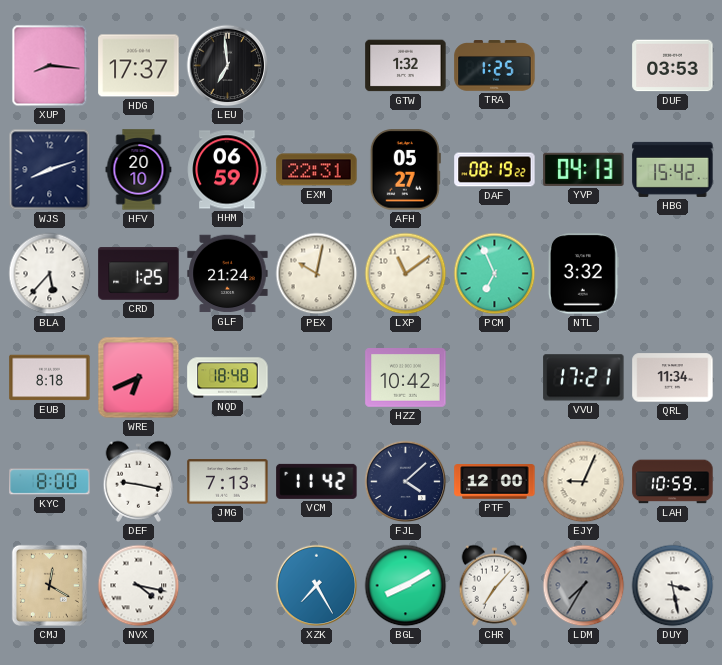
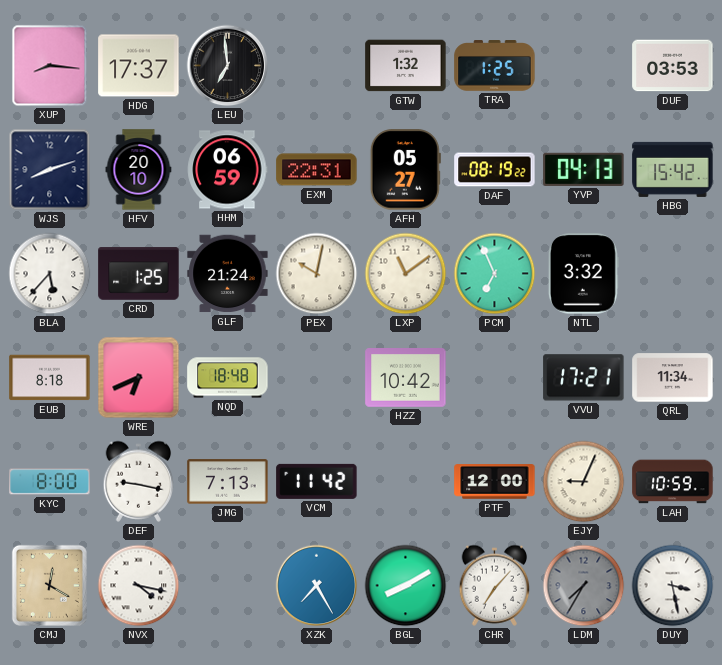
FJL: 4:08 -> none
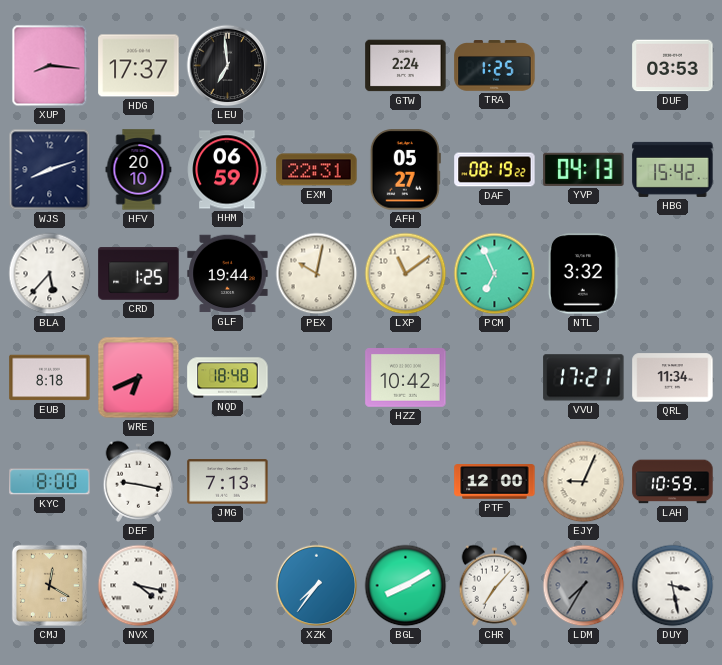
GTW: 1:32 -> 2:24
GLF: 21:24 -> 19:44
VCM: 11:42 -> none
XZK: 7:25 -> 7:36
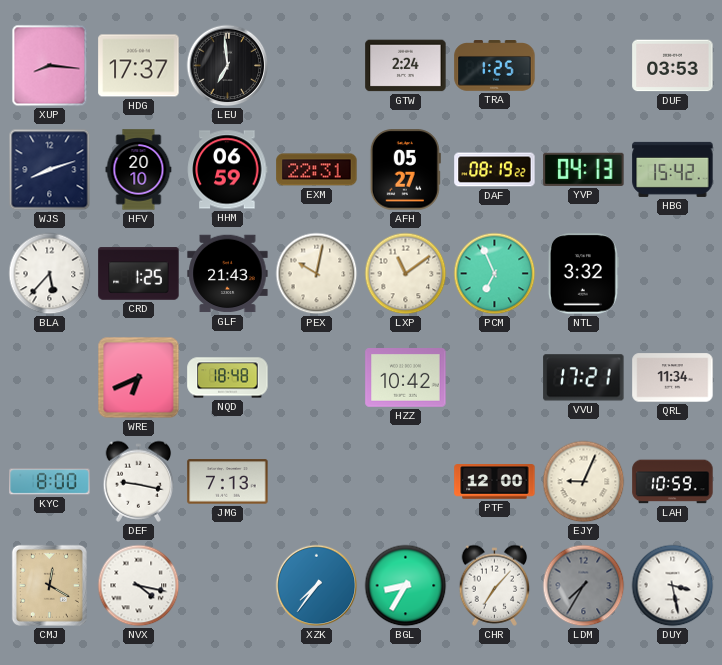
GLF: 19:44 -> 21:43
EUB: 8:18 -> none
BGL: 8:10 -> 8:35
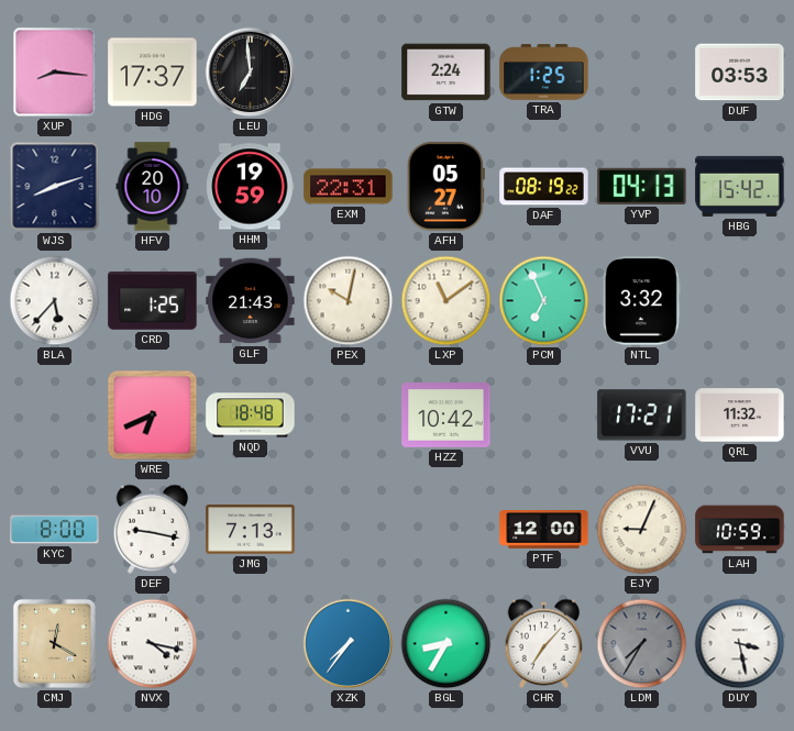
HHM: 06:59 -> 19:59
QRL: 11:34 -> 11:32
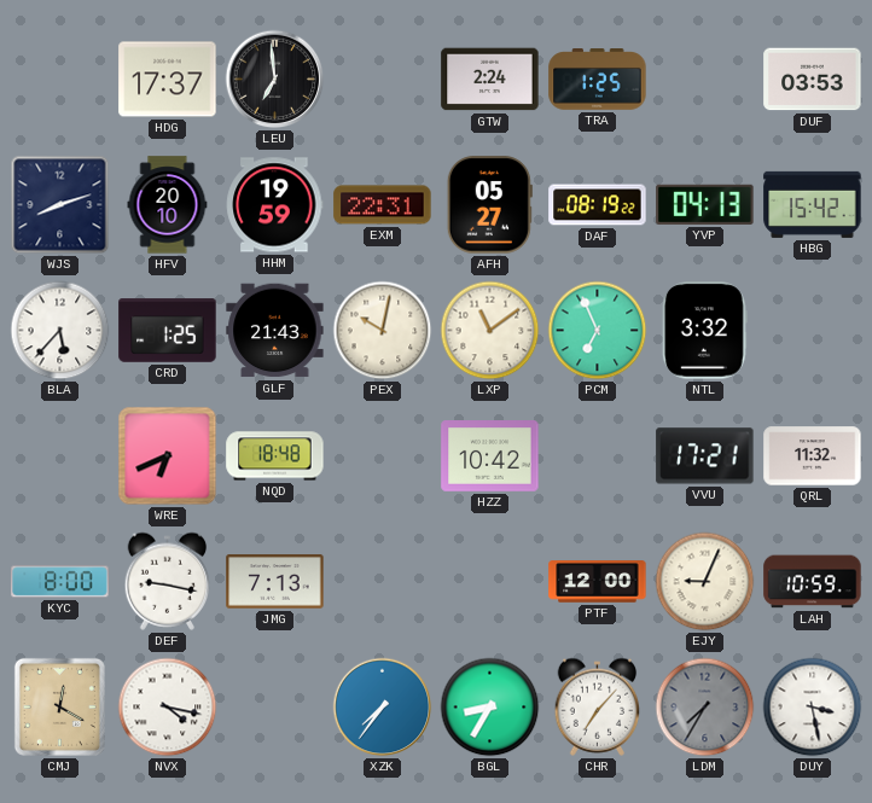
XUP: 8:16 -> none
